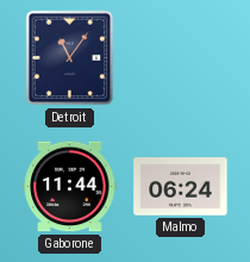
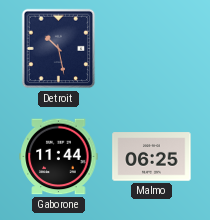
Detroit: 11:06 -> 10:28
Malmo: 06:24 -> 06:25
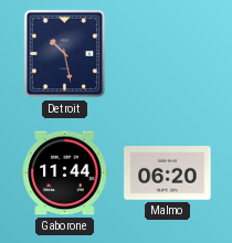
Malmo: 06:25 -> 06:20
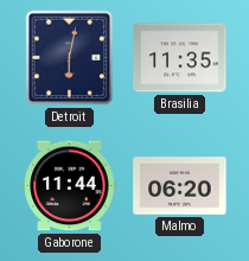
Detroit: 10:28 -> 6:02
Brasilia: none -> 11:35
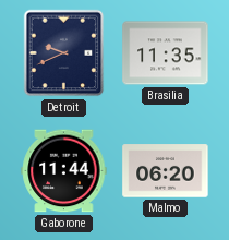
Detroit: 6:02 -> 9:41
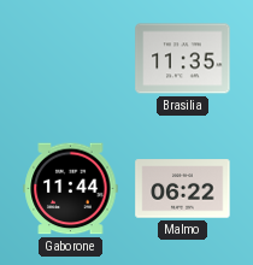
Detroit: 9:41 -> none
Malmo: 06:20 -> 06:22
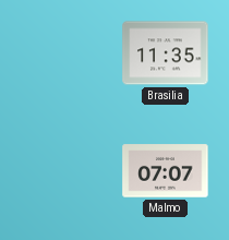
Gaborone: 11:44 -> none
Malmo: 06:22 -> 07:07
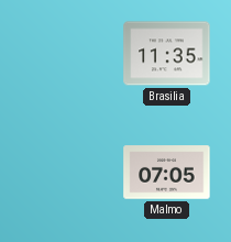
Malmo: 07:07 -> 07:05
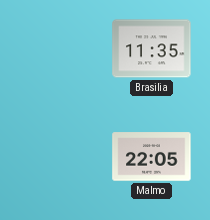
Malmo: 07:05 -> 22:05
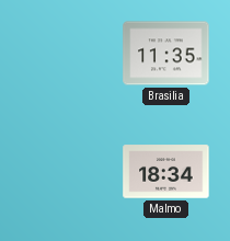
Malmo: 22:05 -> 18:34
